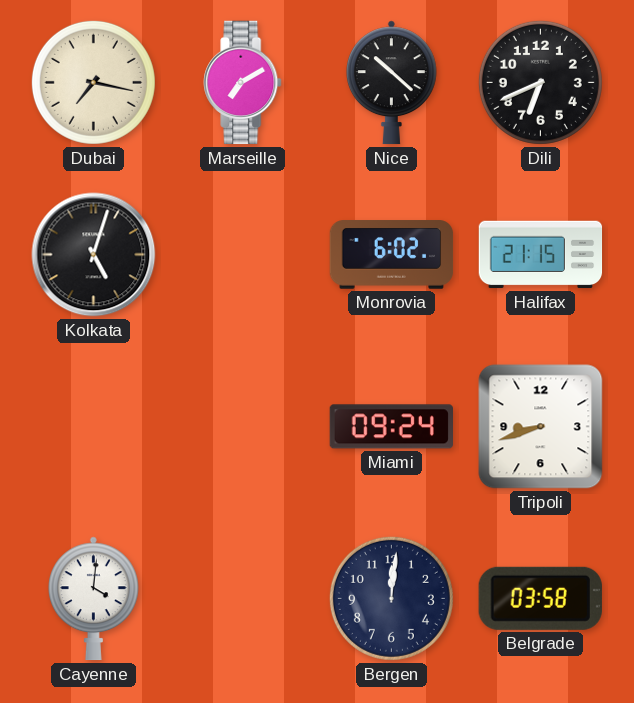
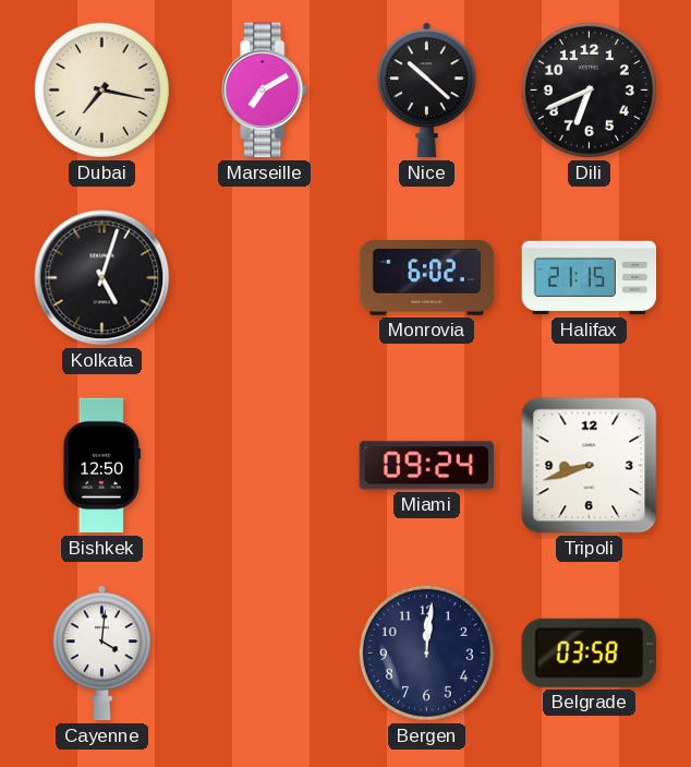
Bishkek: none -> 12:50
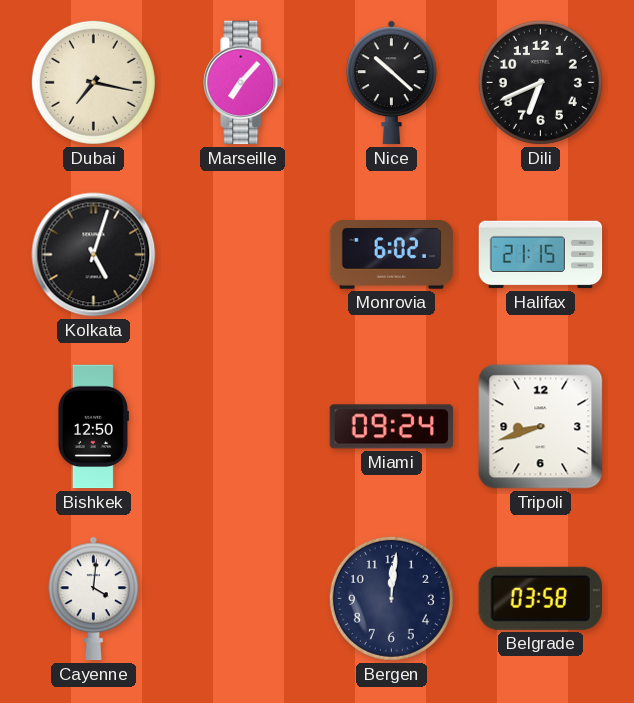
Marseille: 7:10 -> 7:07
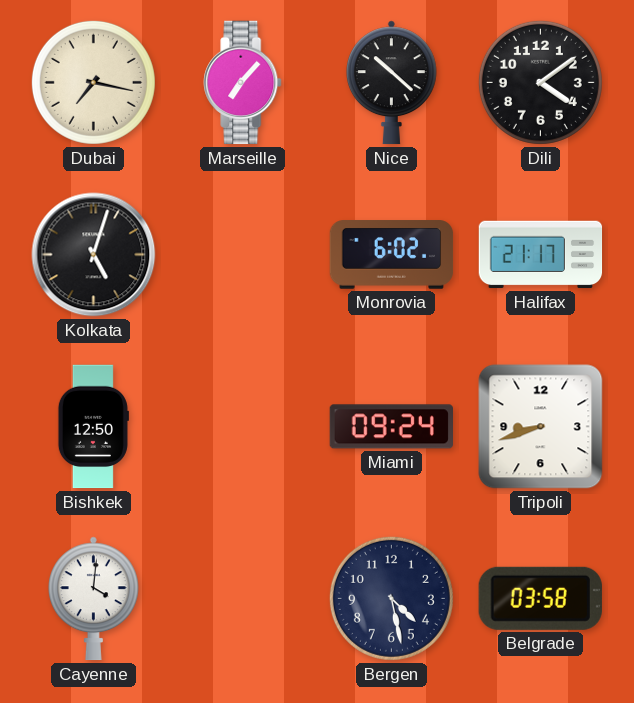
Dili: 6:41 -> 4:09
Halifax: 21:15 -> 21:17
Bergen: 12:01 -> 4:28
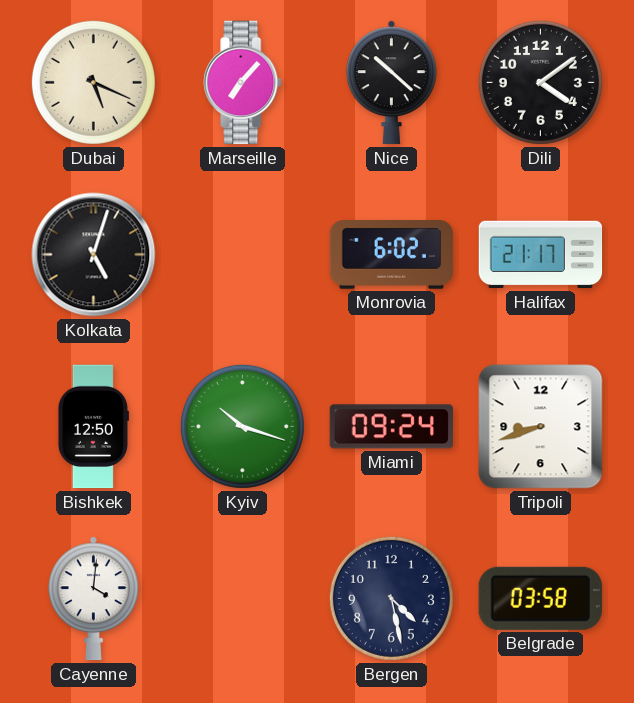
Dubai: 7:17 -> 5:19
Kyiv: none -> 10:18
